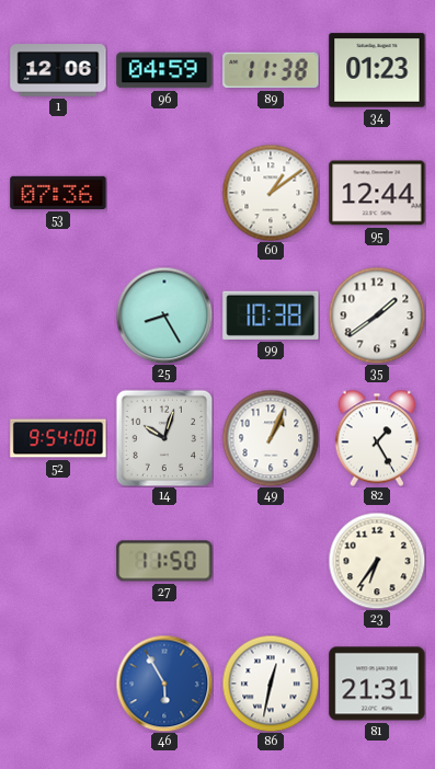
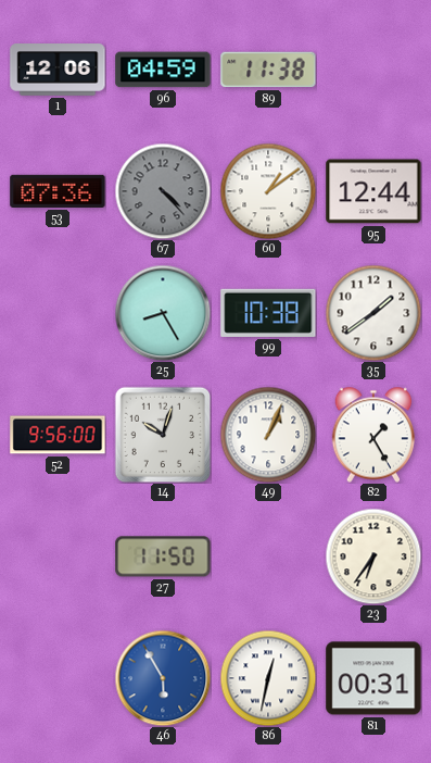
34: 01:23 -> none
67: none -> 4:23
52: 9:54 -> 9:56
81: 21:31 -> 00:31
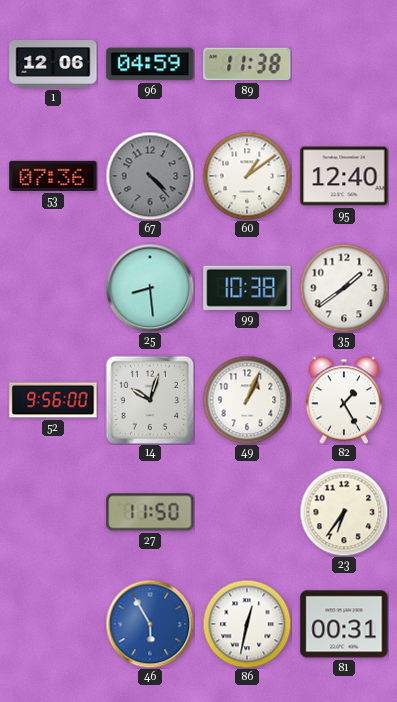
95: 12:44 -> 12:40
25: 8:25 -> 8:29
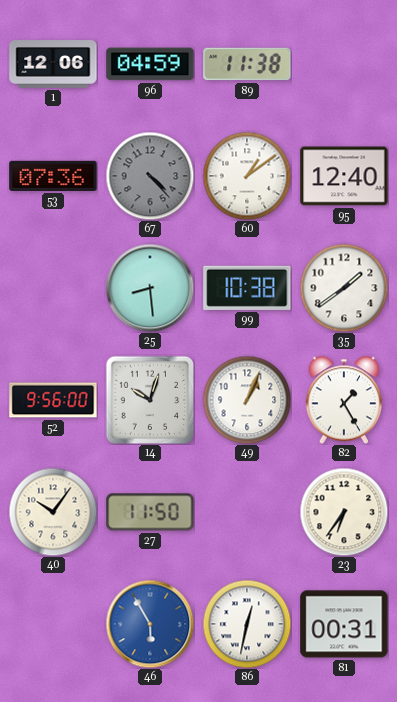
40: none -> 10:06
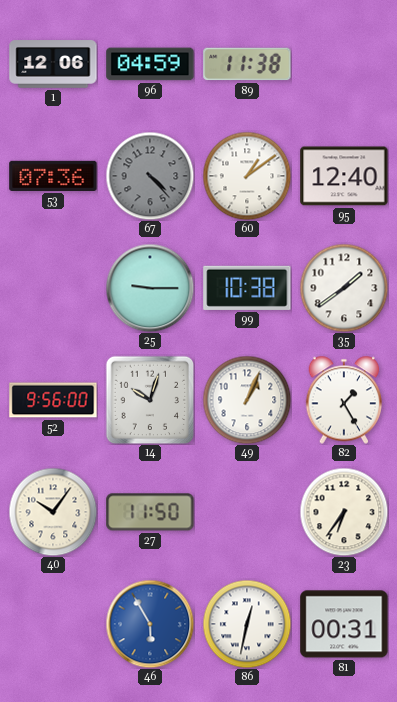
25: 8:29 -> 9:15
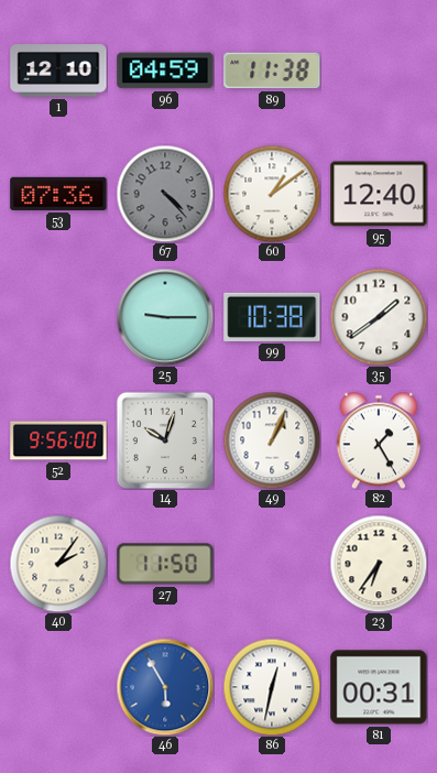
1: 12:06 -> 12:10
40: 10:06 -> 2:06
